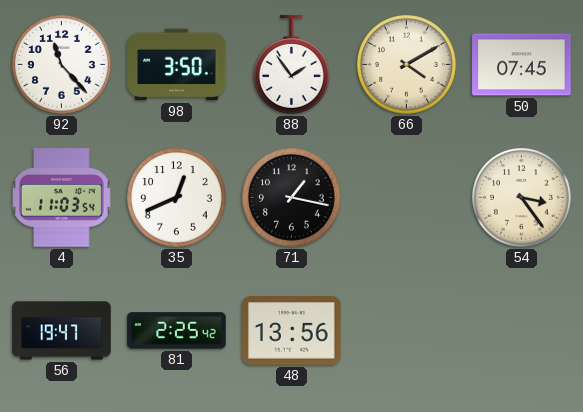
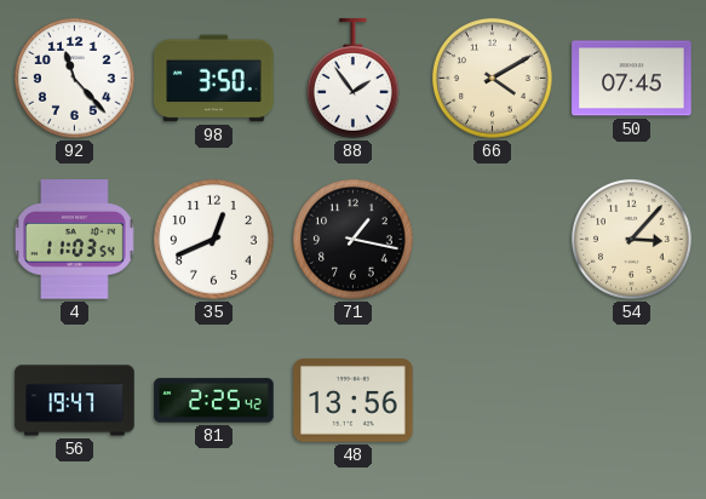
54: 3:24 -> 3:07
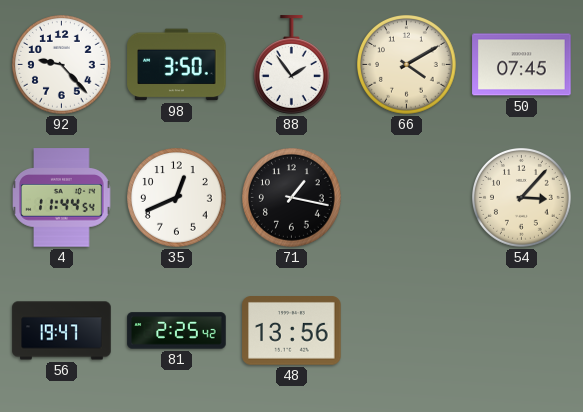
92: 11:23 -> 9:23
4: 11:03 -> 11:44
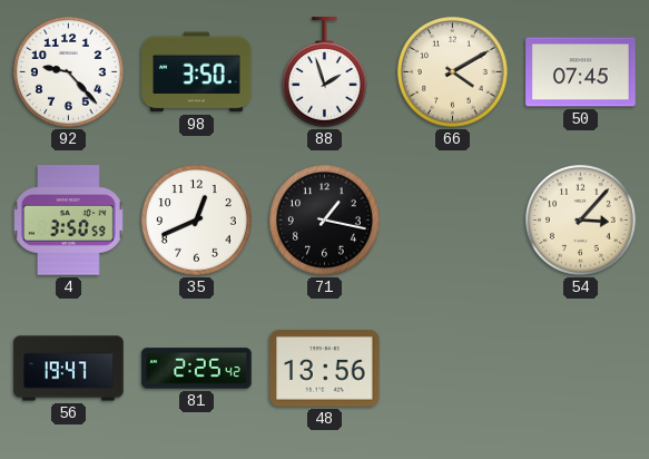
88: 1:54 -> 1:57
4: 11:44 -> 3:50
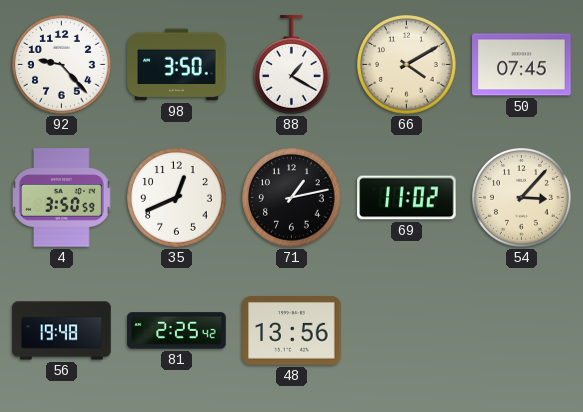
88: 1:57 -> 1:20
71: 1:17 -> 1:13
69: none -> 11:02
56: 19:47 -> 19:48
